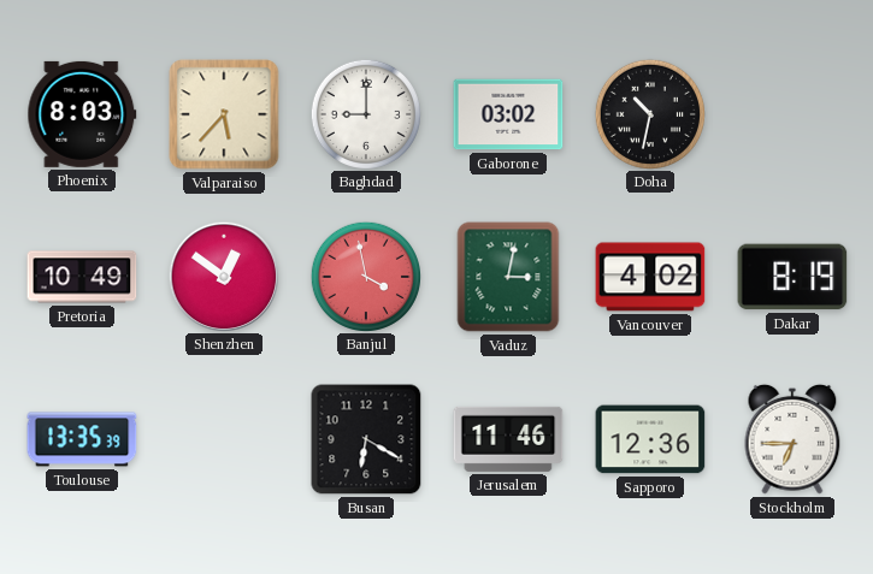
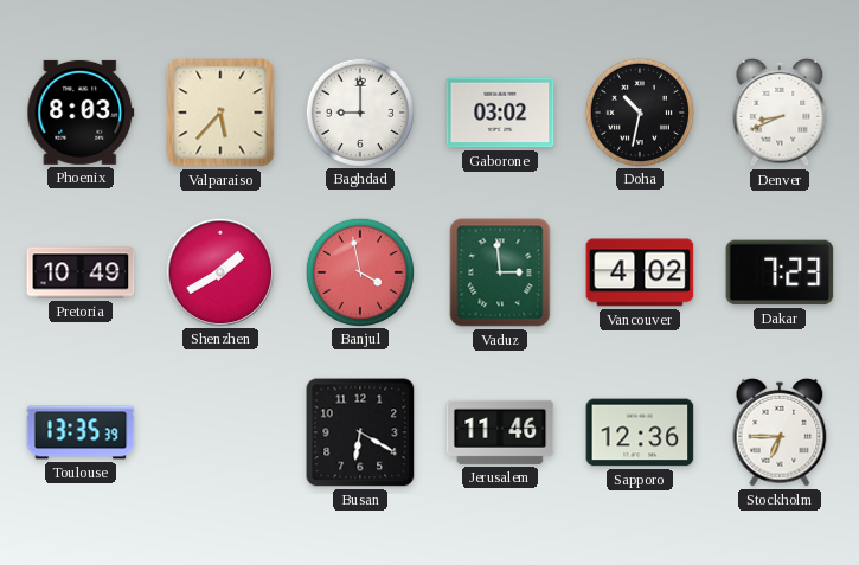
Denver: none -> 8:41
Shenzhen: 12:51 -> 1:40
Vaduz: 3:02 -> 2:59
Dakar: 8:19 -> 7:23
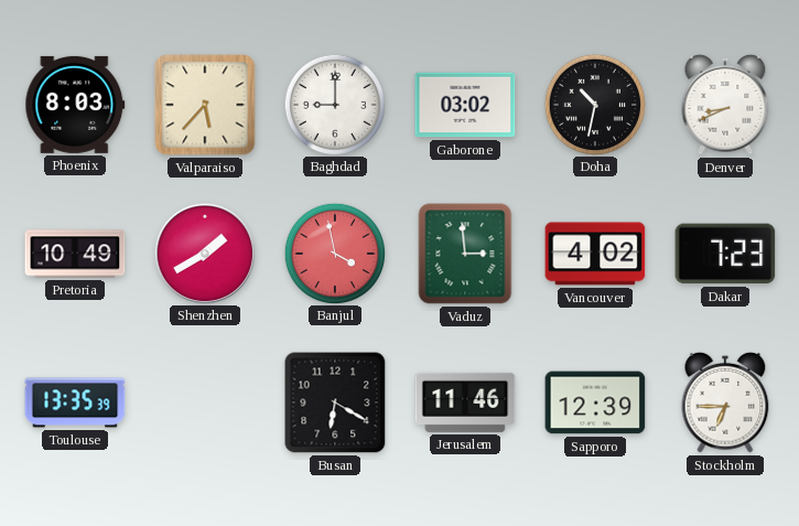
Sapporo: 12:36 -> 12:39
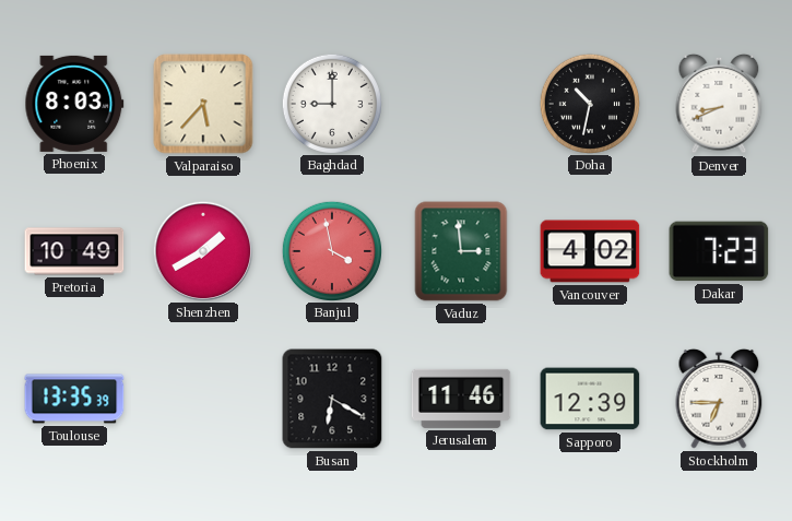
Gaborone: 03:02 -> none
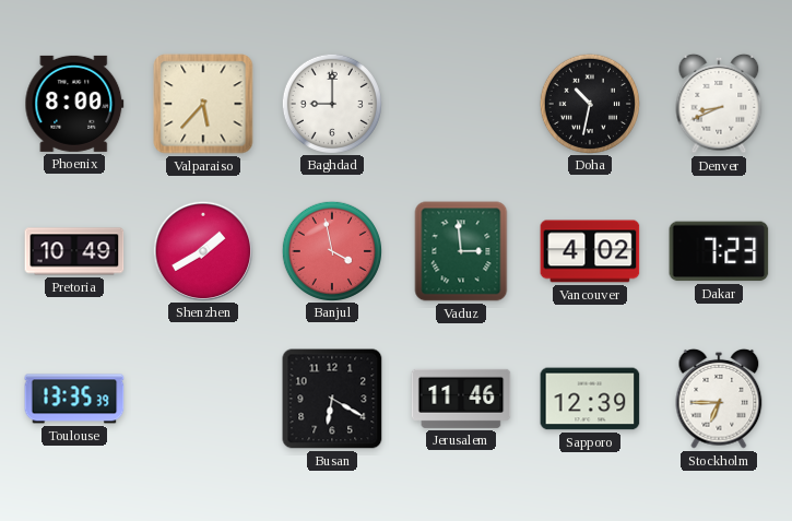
Phoenix: 8:03 -> 8:00
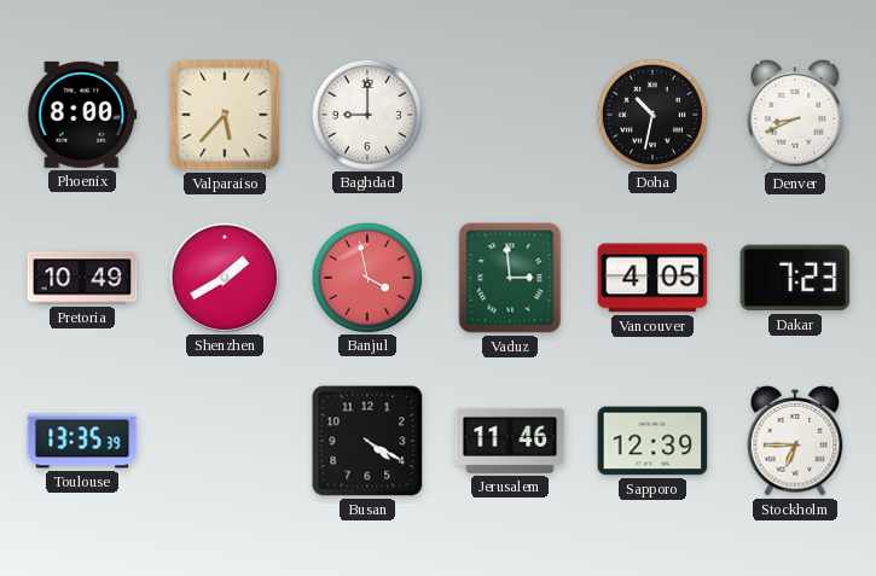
Vancouver: 4:02 -> 4:05
Busan: 6:20 -> 4:20
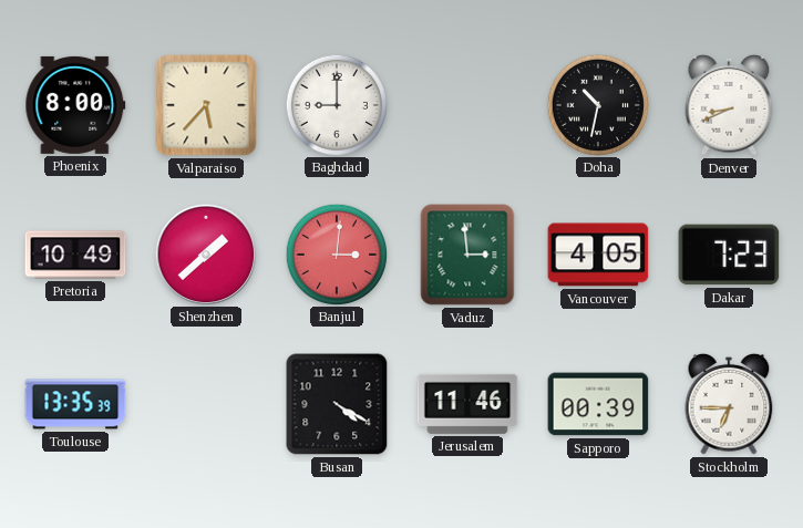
Shenzhen: 1:40 -> 1:38
Banjul: 3:58 -> 3:01
Sapporo: 12:39 -> 00:39
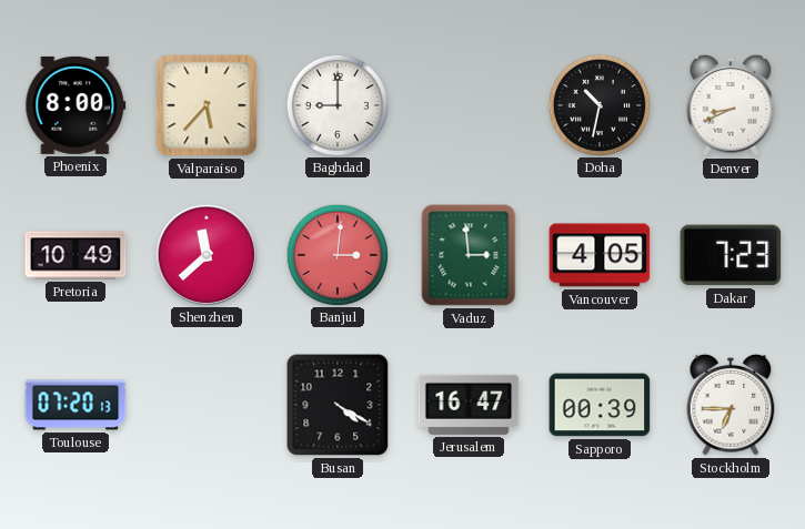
Shenzhen: 1:38 -> 11:38
Toulouse: 13:35 -> 07:20
Jerusalem: 11:46 -> 16:47
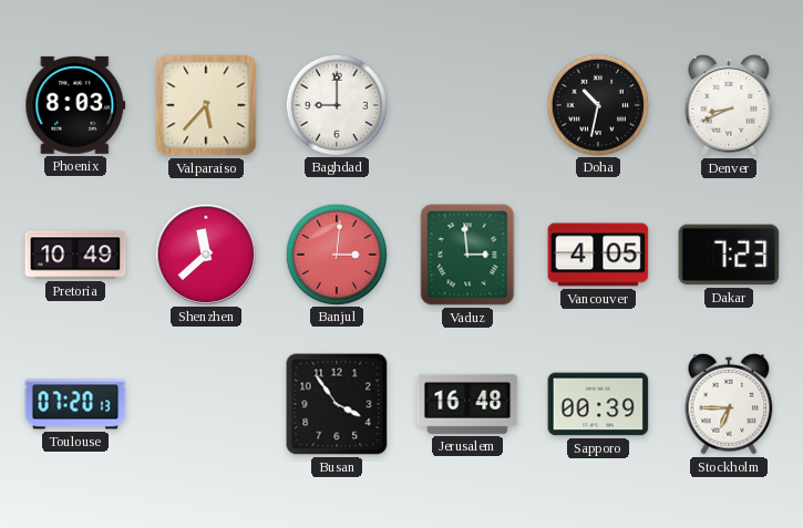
Phoenix: 8:00 -> 8:03
Busan: 4:20 -> 3:54
Jerusalem: 16:47 -> 16:48
